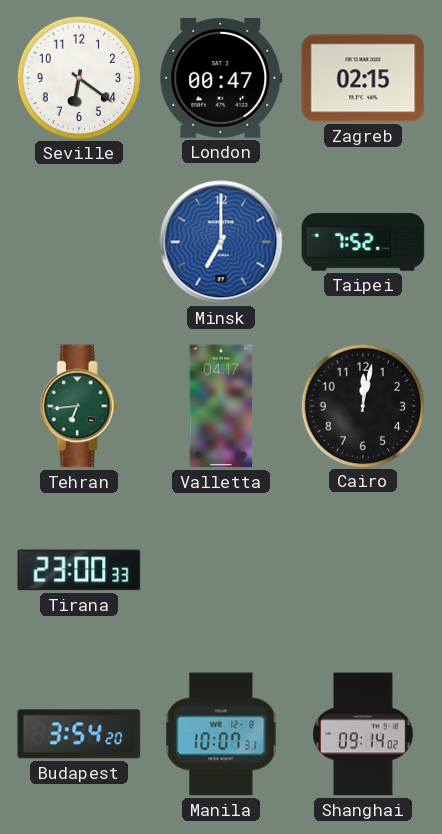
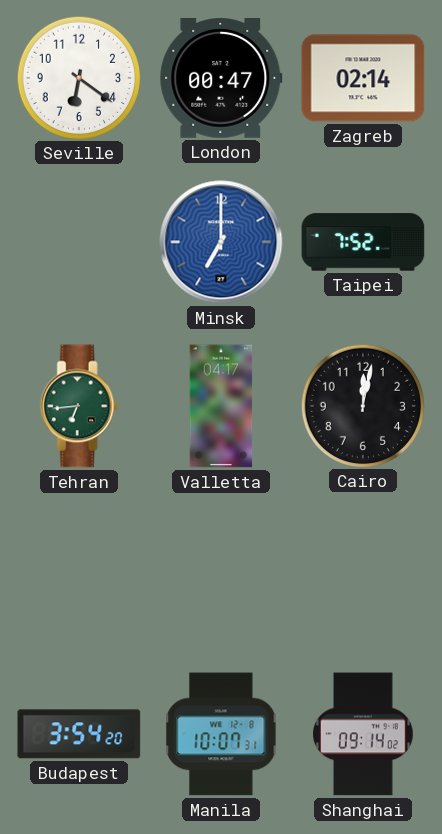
Zagreb: 02:15 -> 02:14
Tirana: 23:00 -> none
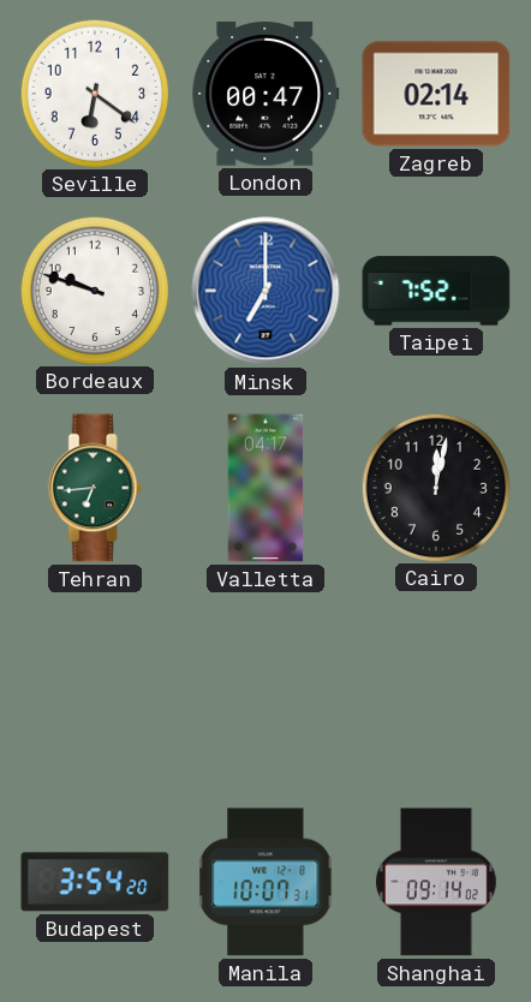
Bordeaux: none -> 9:48
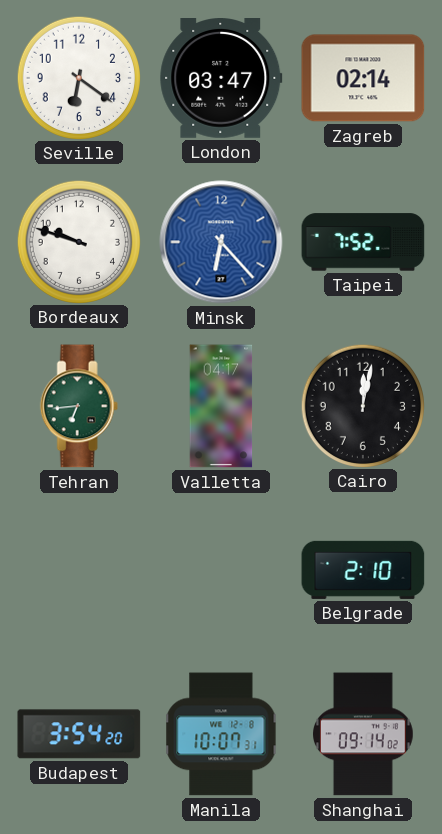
London: 00:47 -> 03:47
Minsk: 7:00 -> 6:23
Belgrade: none -> 2:10
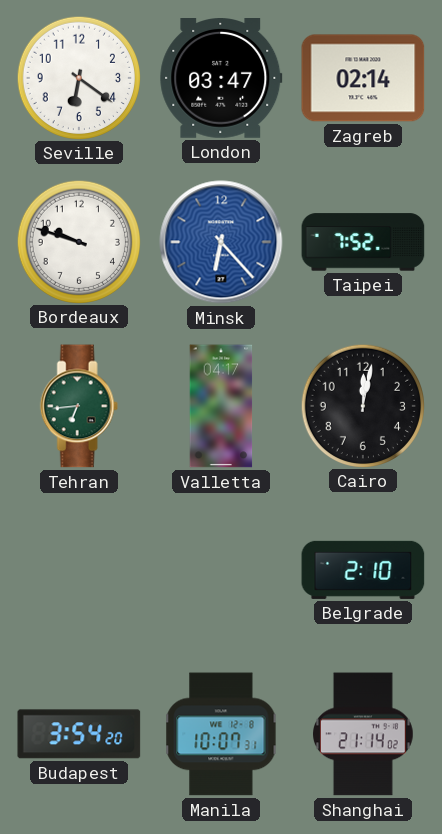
Shanghai: 09:14 -> 21:14
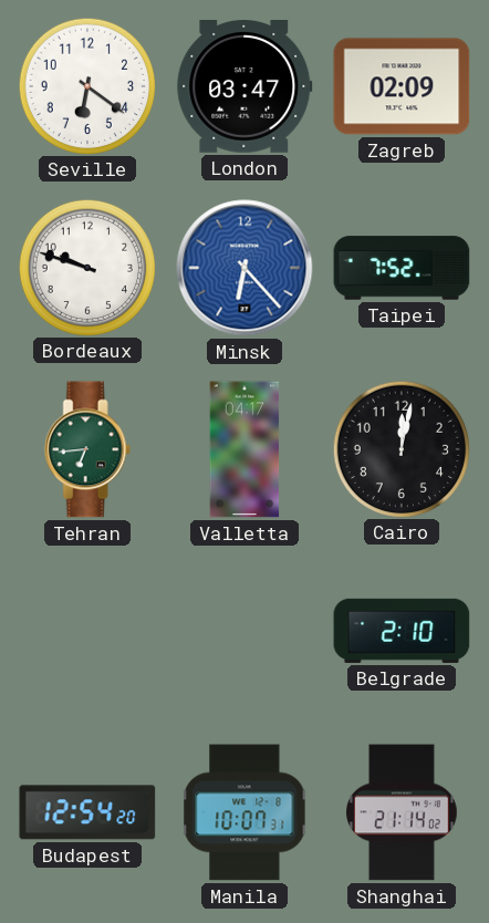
Zagreb: 02:14 -> 02:09
Budapest: 3:54 -> 12:54
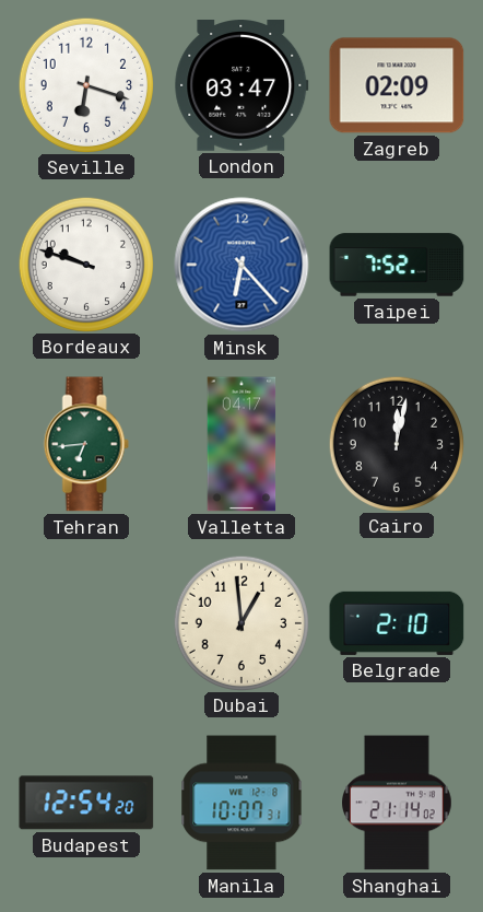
Seville: 6:21 -> 6:18
Dubai: none -> 12:59
